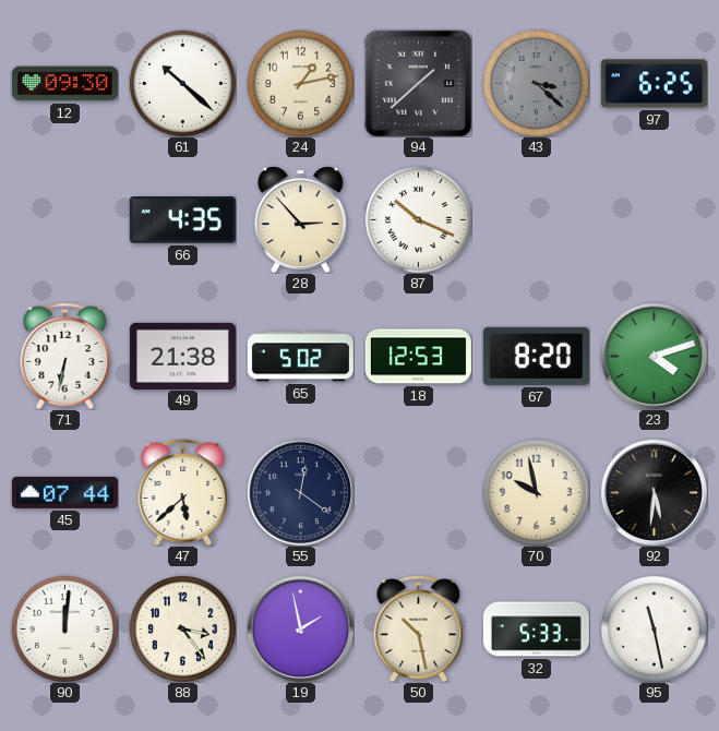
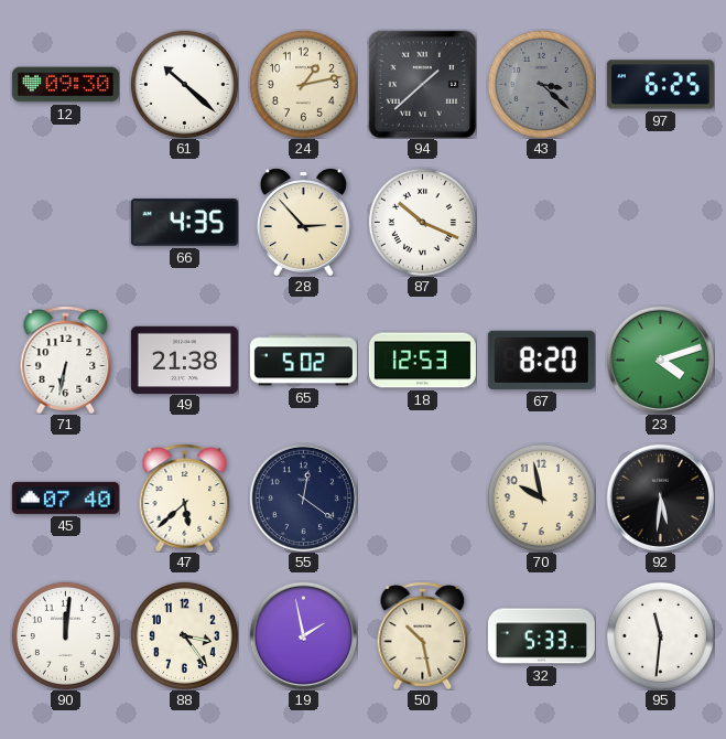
45: 07:44 -> 07:40
95: 11:28 -> 11:31
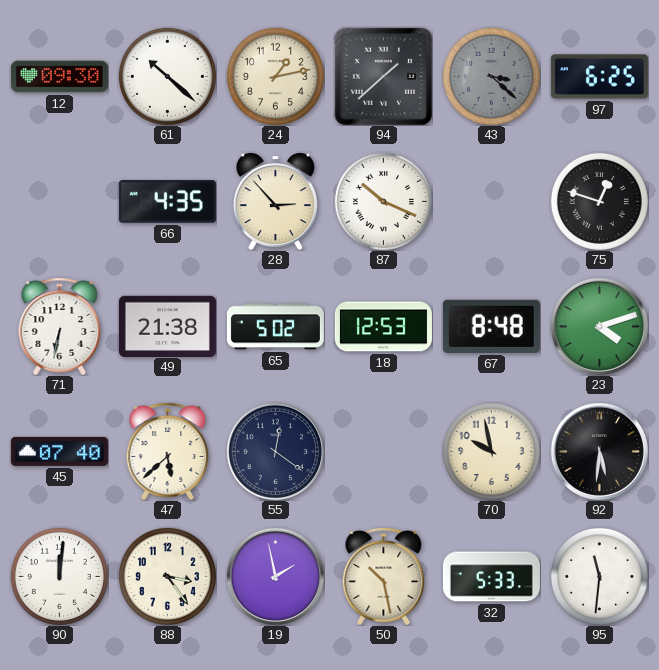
75: none -> 12:48
67: 8:20 -> 8:48
